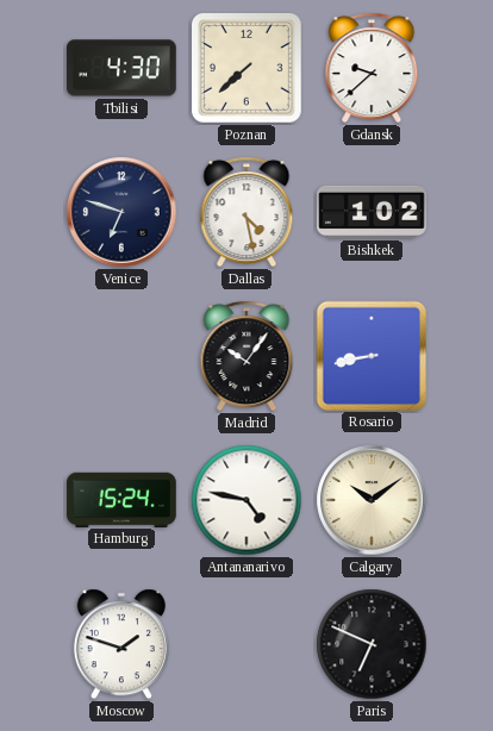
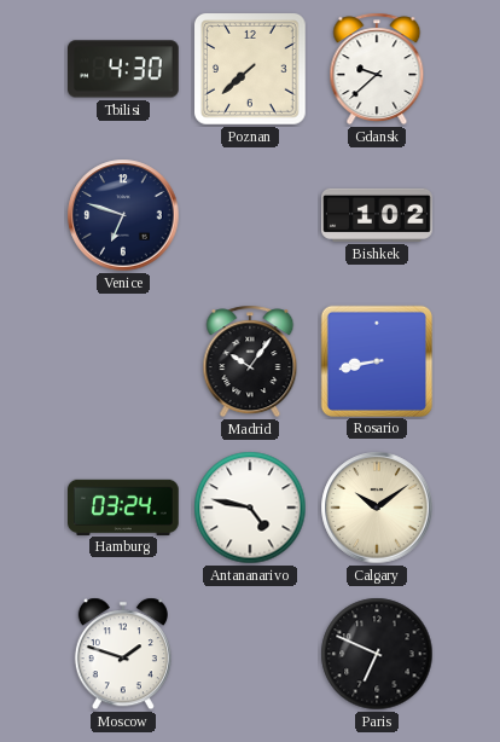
Dallas: 4:28 -> none
Hamburg: 15:24 -> 03:24
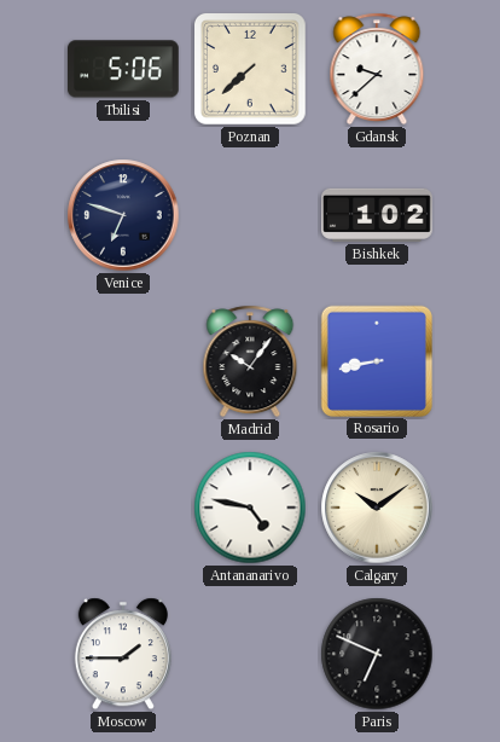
Tbilisi: 4:30 -> 5:06
Hamburg: 03:24 -> none
Moscow: 1:48 -> 1:45
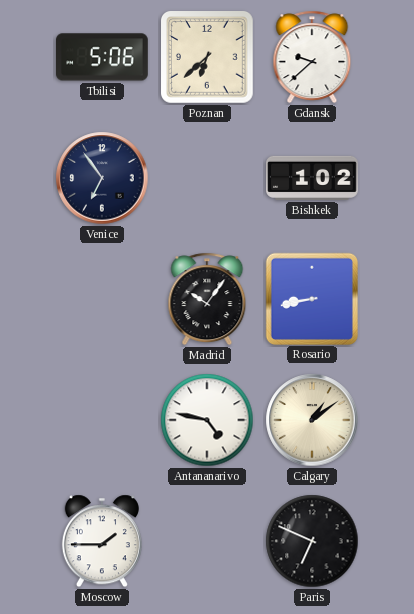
Poznan: 7:38 -> 6:38
Venice: 6:48 -> 6:54
Calgary: 10:09 -> 1:09
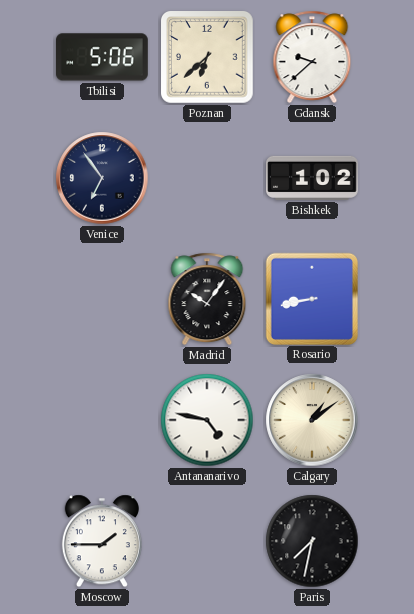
Paris: 6:49 -> 7:32
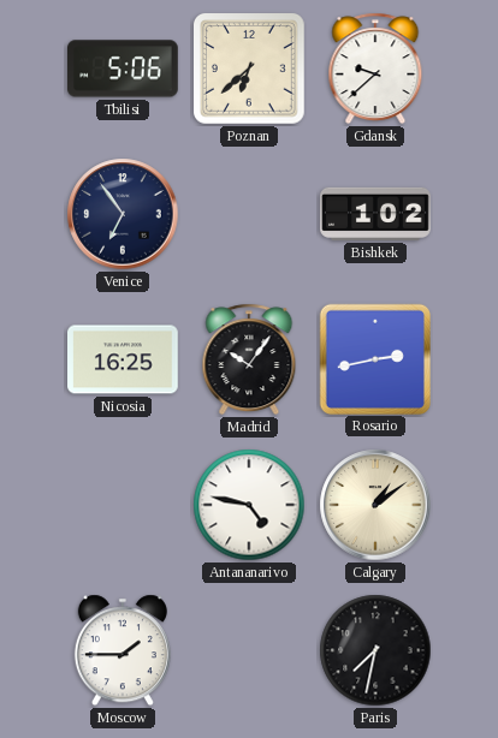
Nicosia: none -> 16:25
Rosario: 8:43 -> 2:43
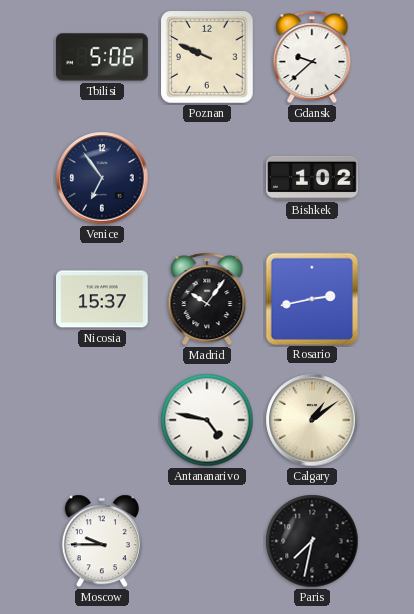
Poznan: 6:38 -> 9:49
Nicosia: 16:25 -> 15:37
Moscow: 1:45 -> 9:45
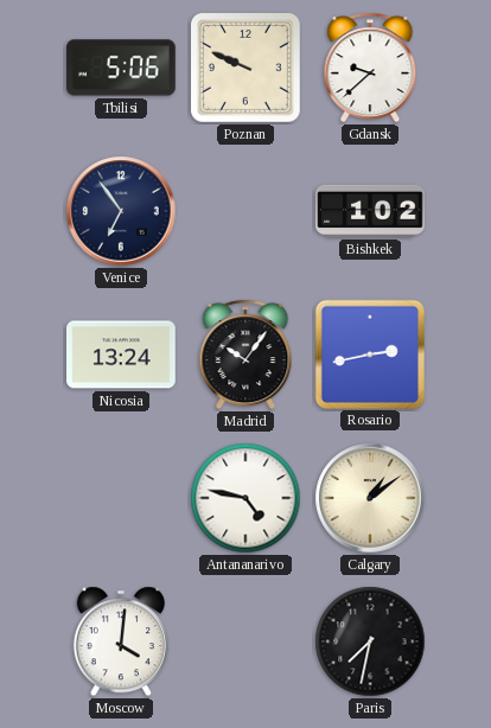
Nicosia: 15:37 -> 13:24
Moscow: 9:45 -> 4:01
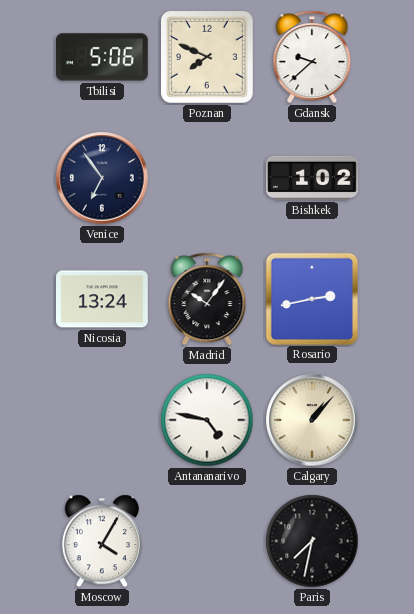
Poznan: 9:49 -> 7:49
Calgary: 1:09 -> 1:07
Moscow: 4:01 -> 4:05
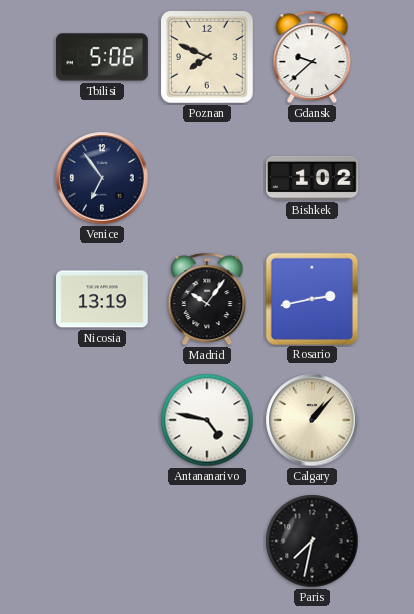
Nicosia: 13:24 -> 13:19
Moscow: 4:05 -> none
